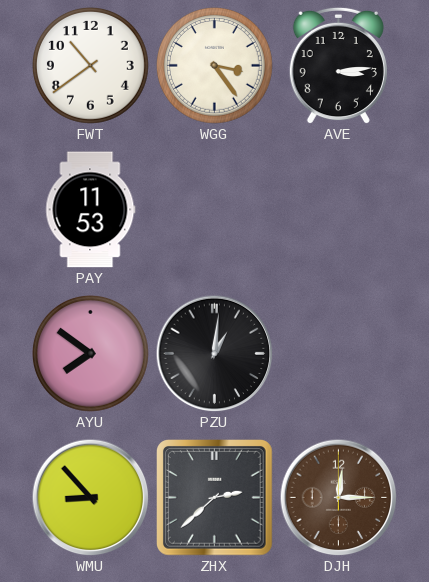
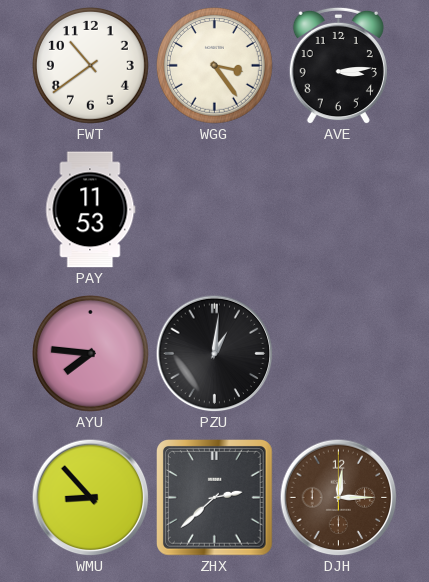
AYU: 7:51 -> 7:46
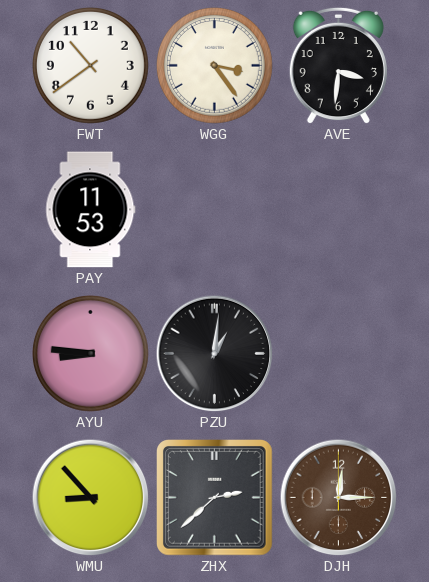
AVE: 3:14 -> 3:31
AYU: 7:46 -> 8:46
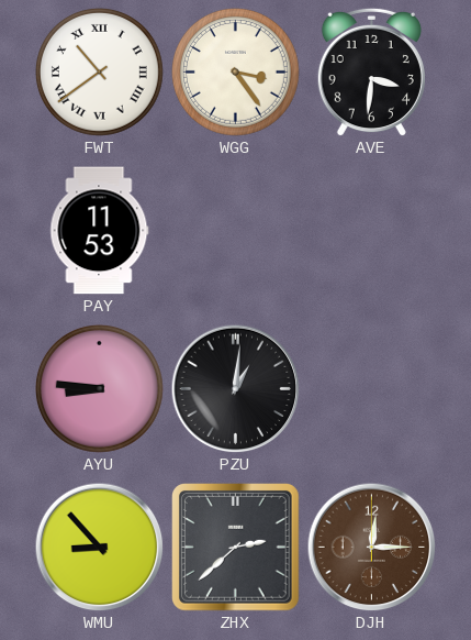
FWT numerals: Arabic -> Roman
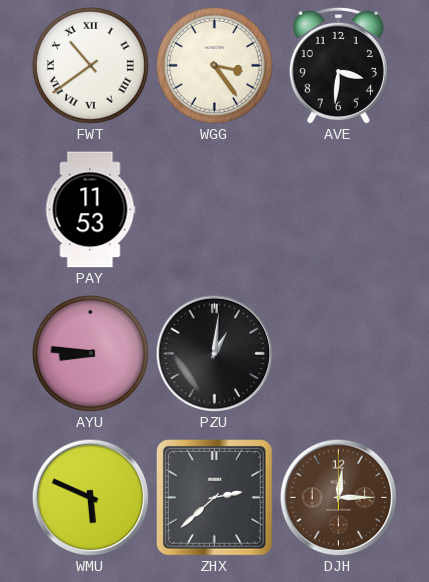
WMU: 8:53 -> 5:49
